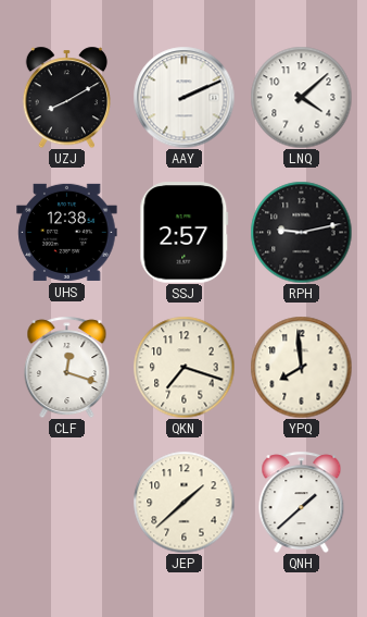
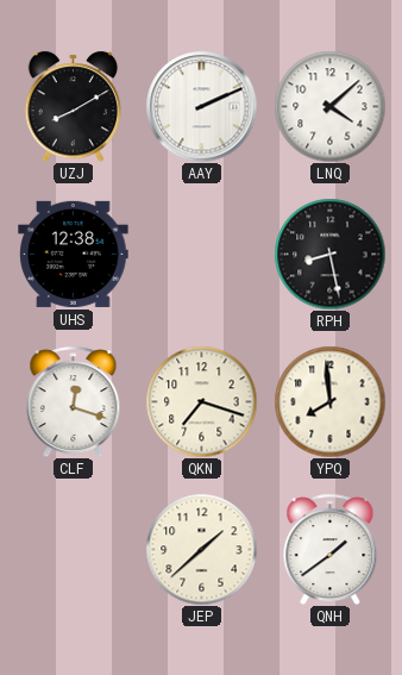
SSJ: 2:57 -> none
RPH: 9:13 -> 8:28
QNH: 1:38 -> 1:39
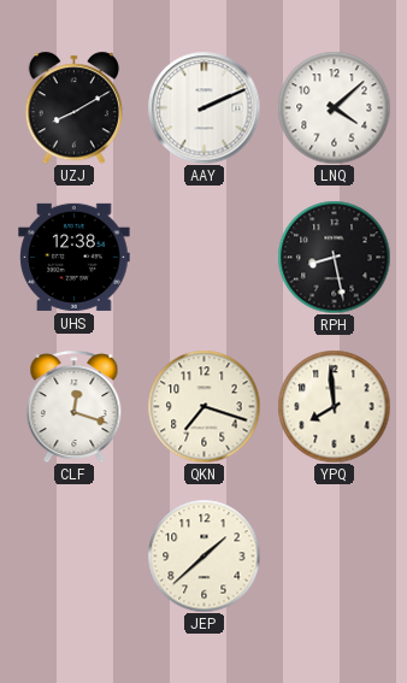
QNH: 1:39 -> none
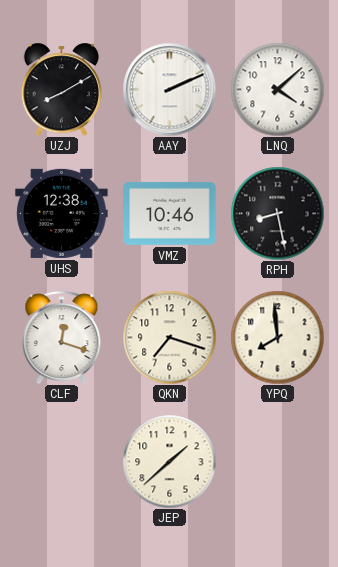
VMZ: none -> 10:46
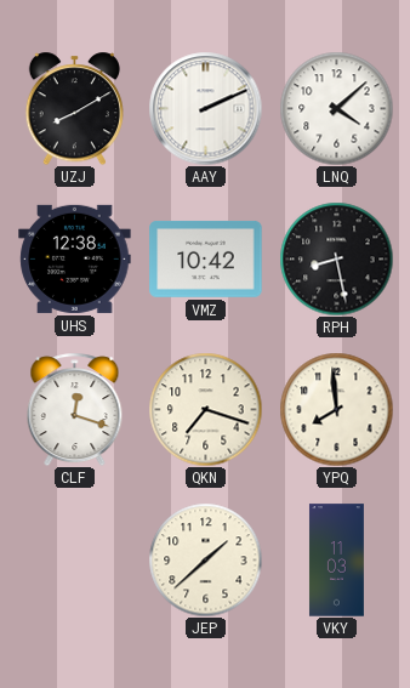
VMZ: 10:46 -> 10:42
VKY: none -> 11:03
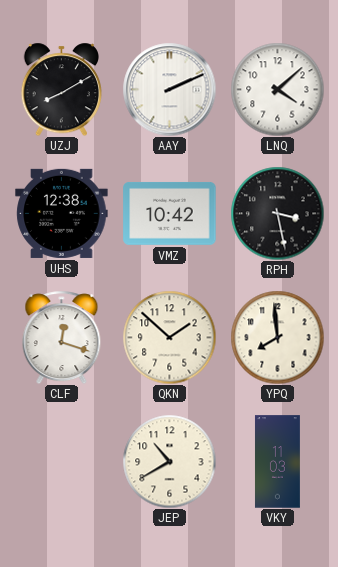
RPH: 8:28 -> 3:28
QKN: 7:18 -> 1:52
JEP: 1:38 -> 10:40
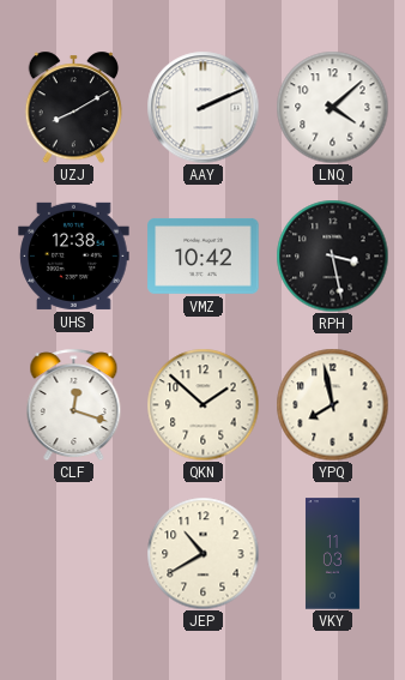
YPQ: 7:59 -> 7:58
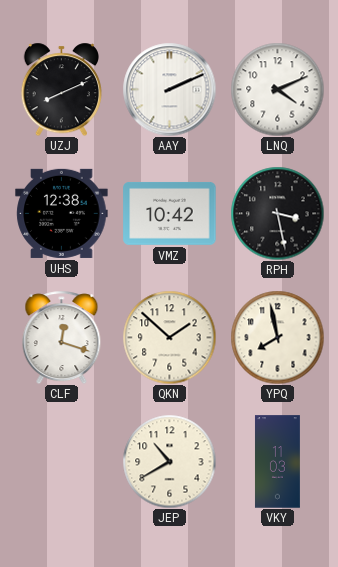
UZJ: 8:10 -> 8:11
LNQ: 4:08 -> 4:11
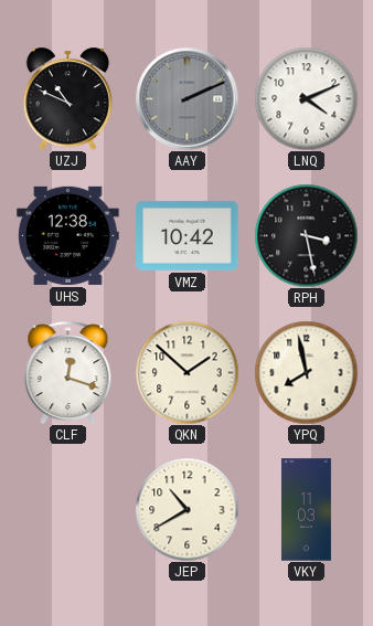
UZJ: 8:11 -> 10:49
AAY dial: white -> grey
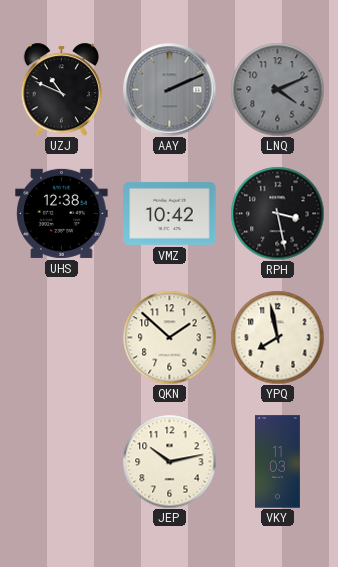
LNQ dial: white -> grey
CLF: 12:18 -> none
JEP: 10:40 -> 10:13
